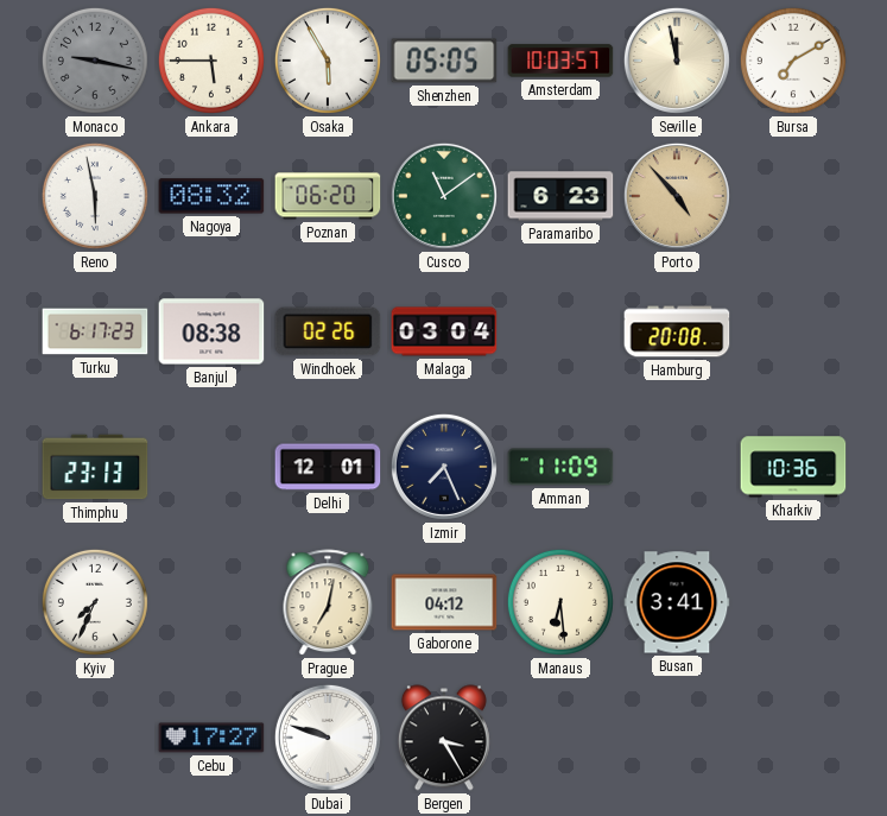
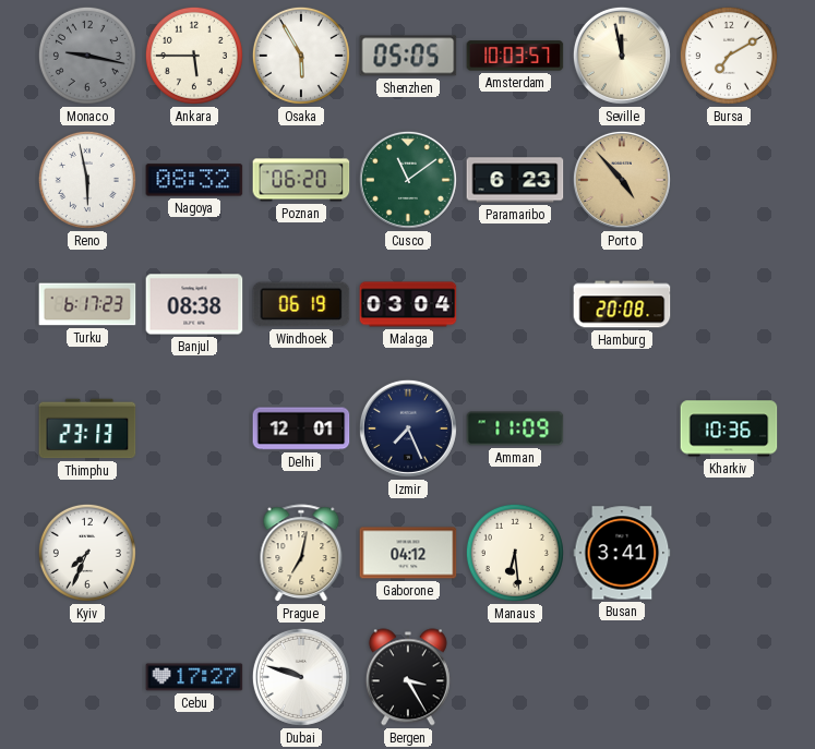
Windhoek: 02:26 -> 06:19
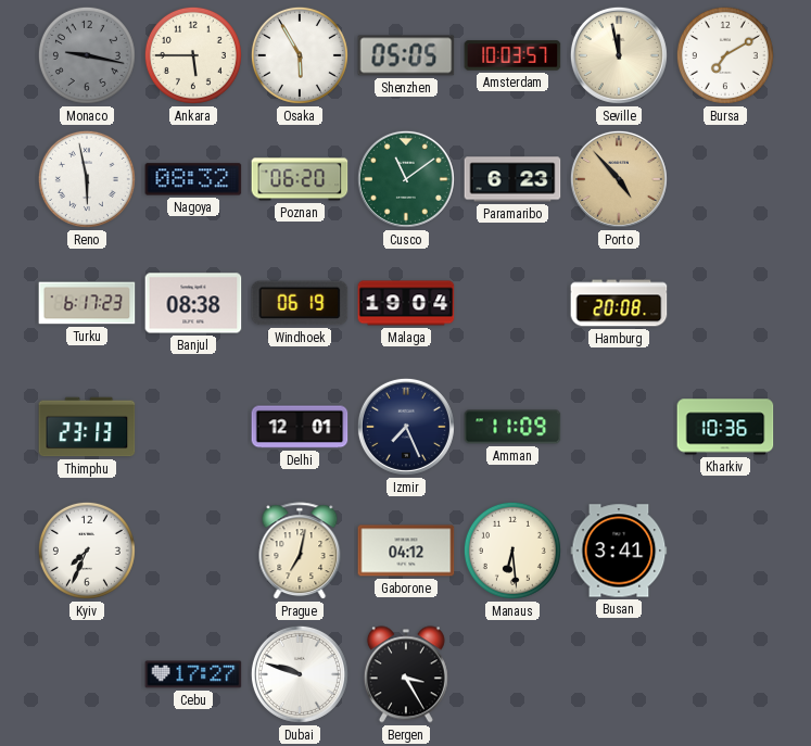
Malaga: 03:04 -> 19:04
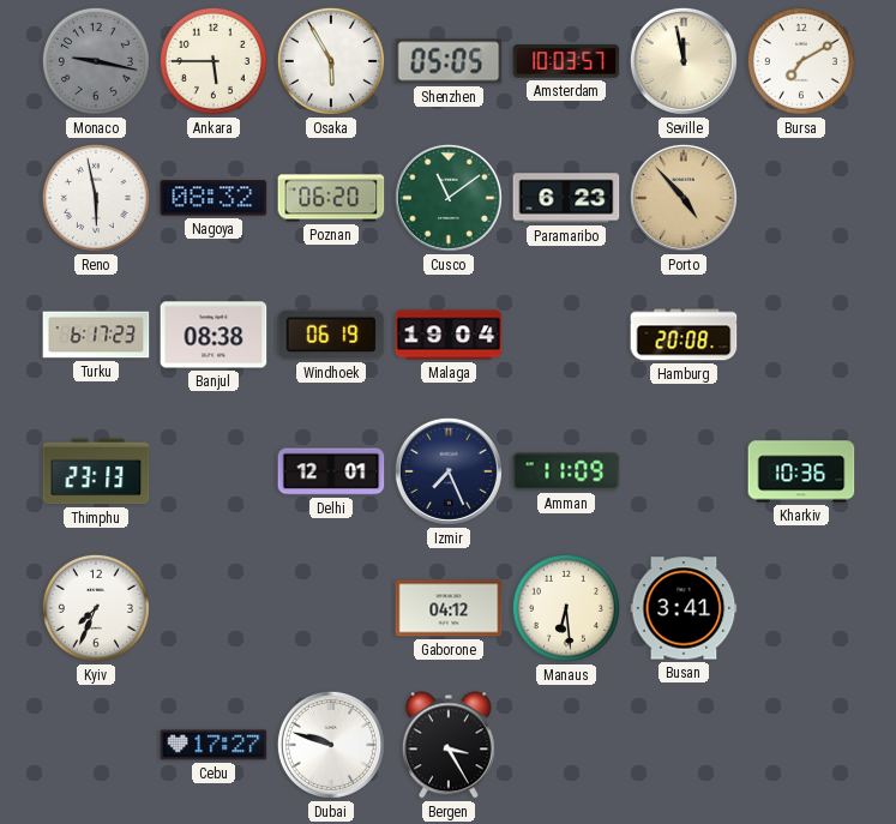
Prague: 7:02 -> none
